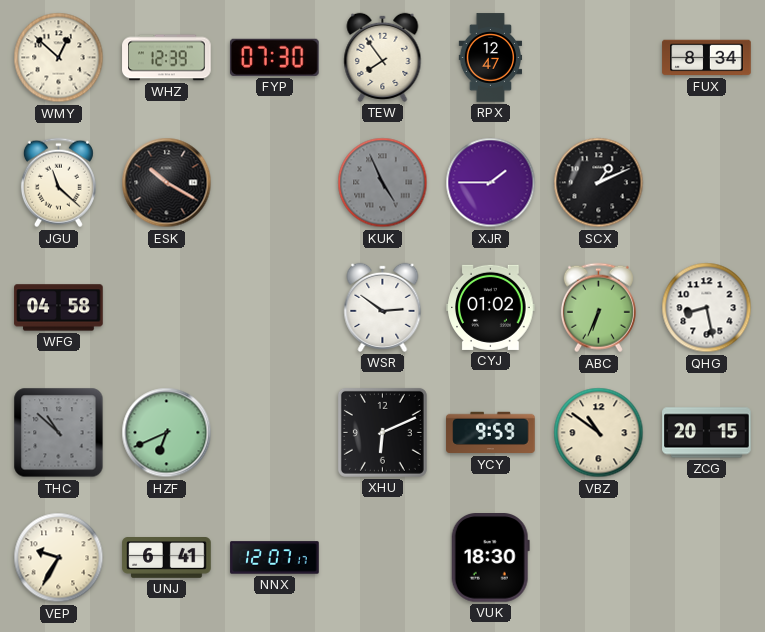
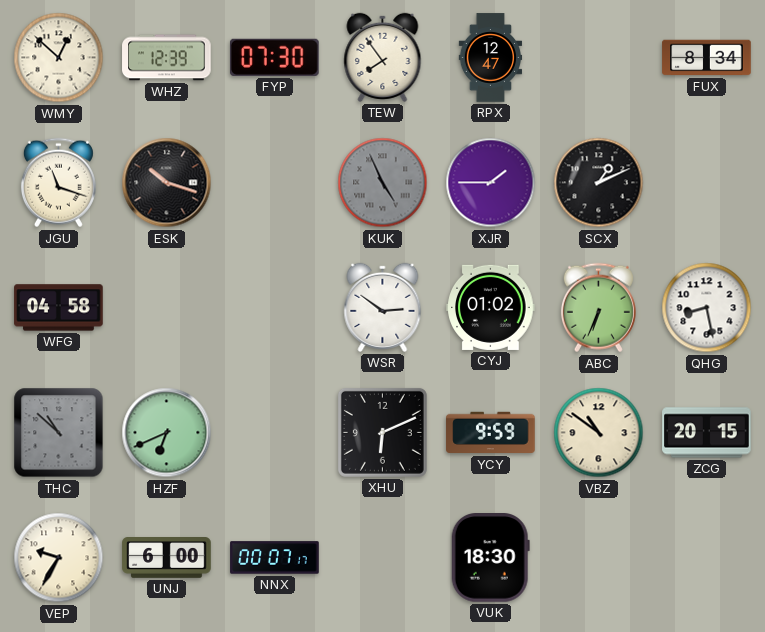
JGU: 11:22 -> 11:18
ESK: 10:20 -> 10:18
UNJ: 6:41 -> 6:00
NNX: 12:07 -> 00:07
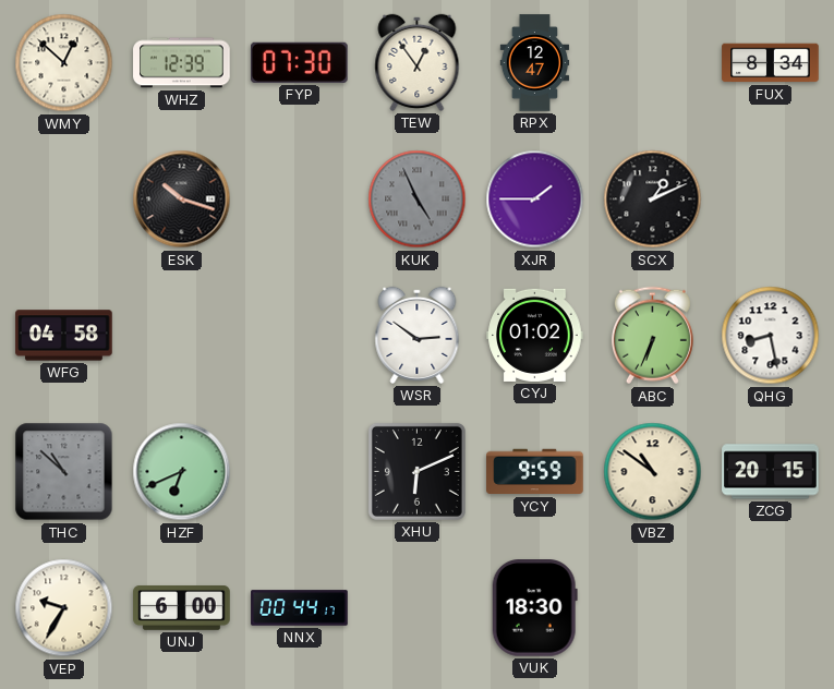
TEW: 7:54 -> 12:54
JGU: 11:18 -> none
NNX: 00:07 -> 00:44
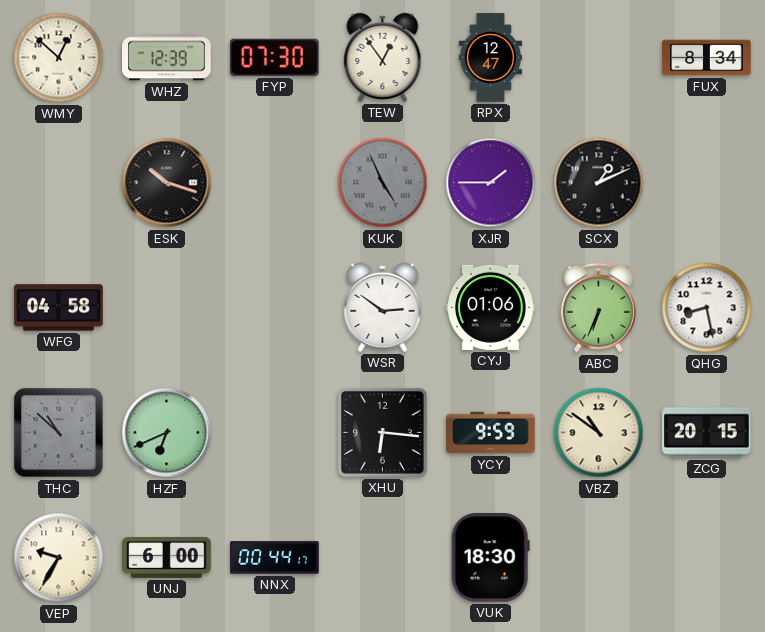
CYJ: 01:02 -> 01:06
XHU: 6:11 -> 6:16
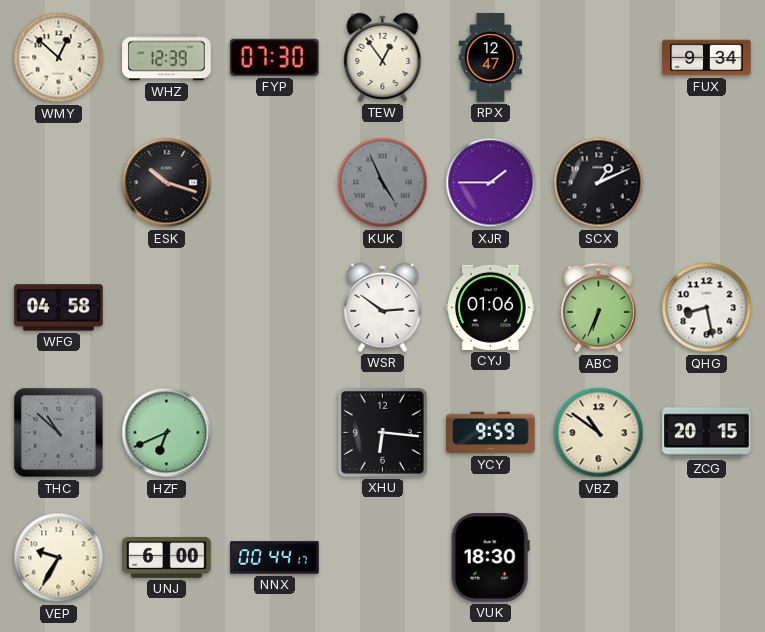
FUX: 8:34 -> 9:34
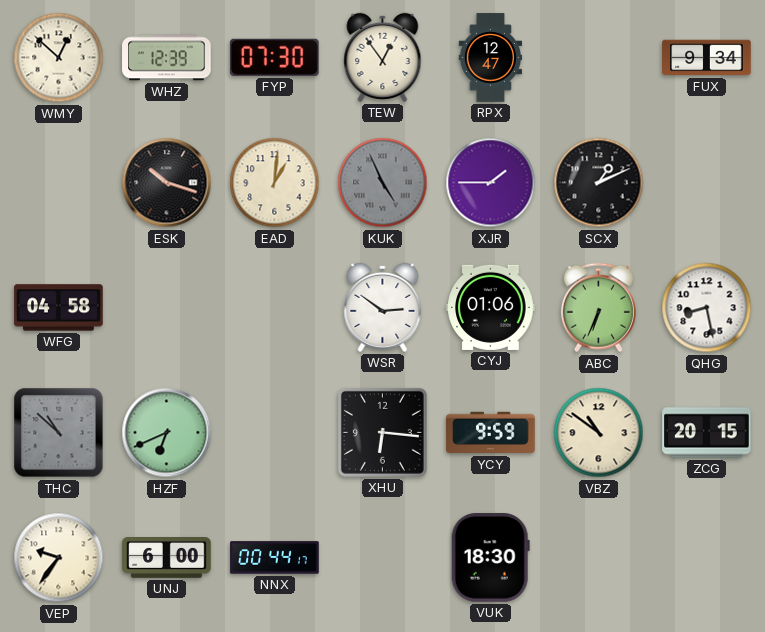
EAD: none -> 1:01
VEP: 9:35 -> 9:36
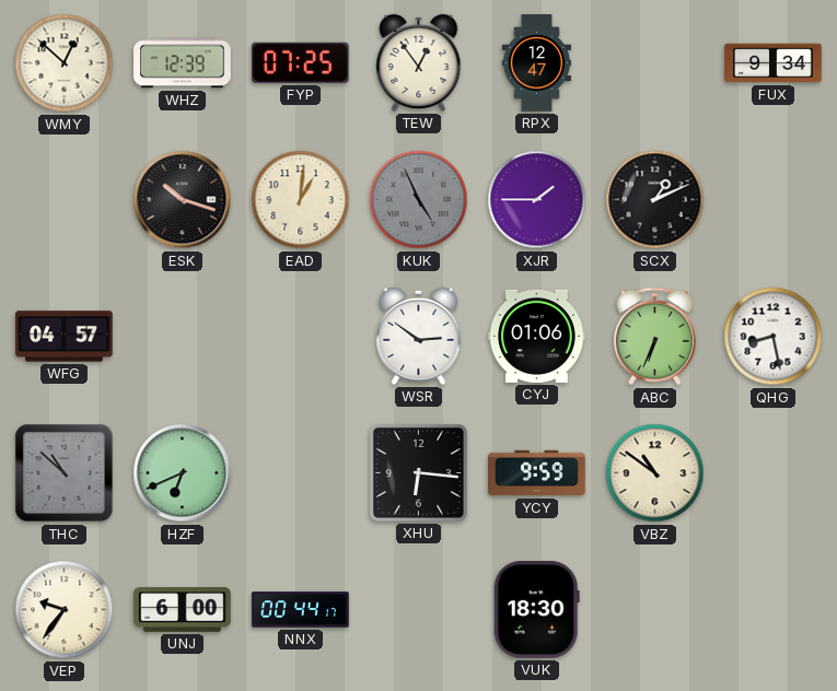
FYP: 07:30 -> 07:25
WFG: 04:58 -> 04:57
ZCG: 20:15 -> none
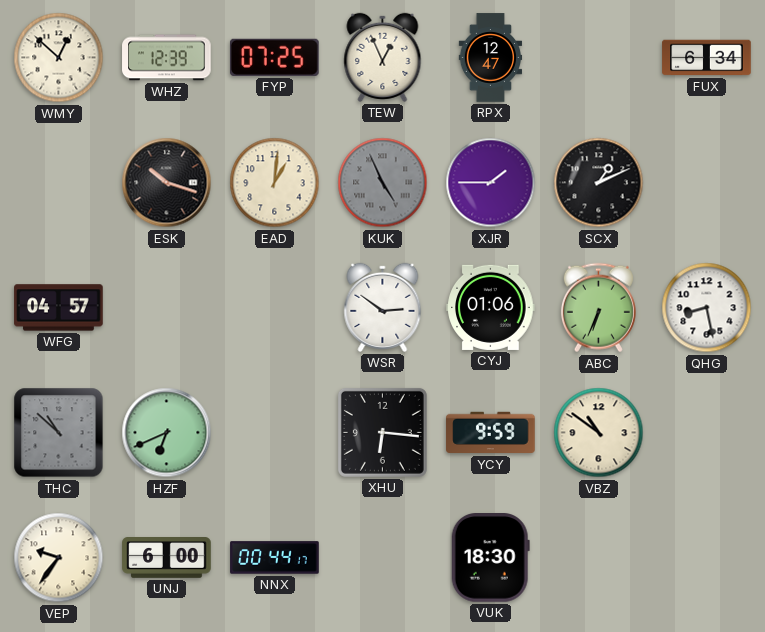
TEW: 12:54 -> 12:56
FUX: 9:34 -> 6:34
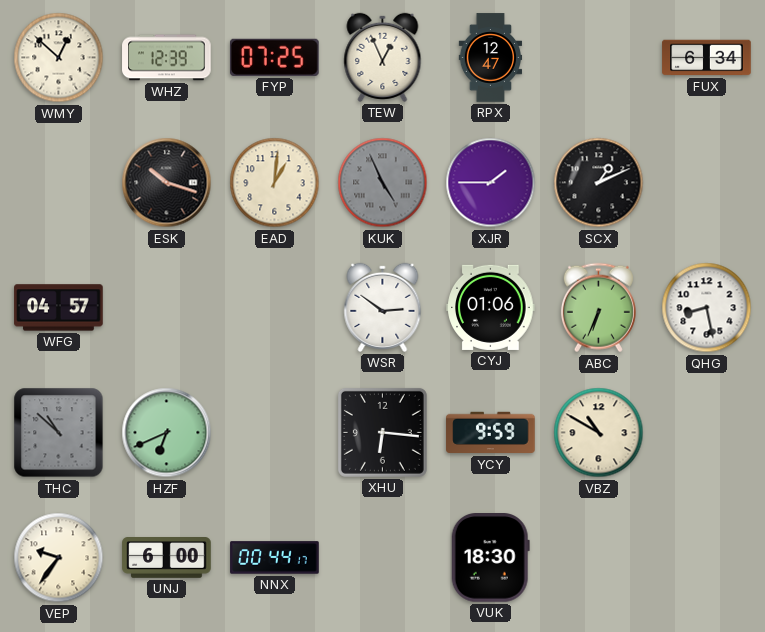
VBZ: 10:51 -> 10:50
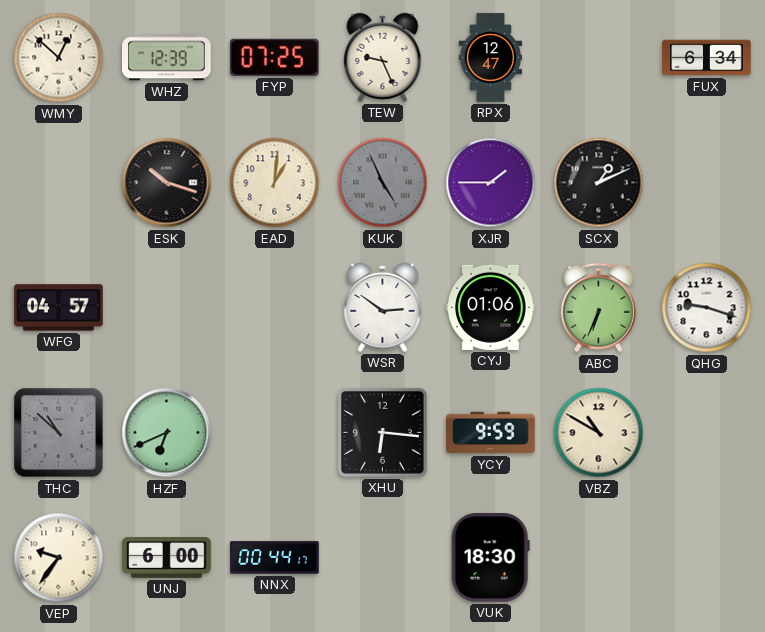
TEW: 12:56 -> 9:26
QHG: 8:28 -> 9:18
